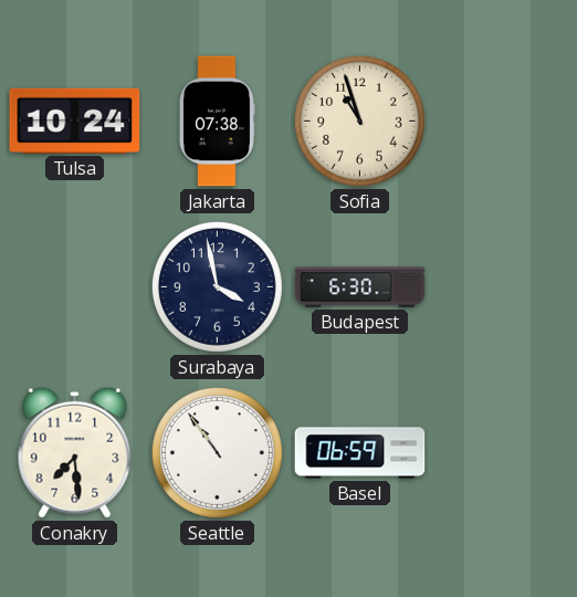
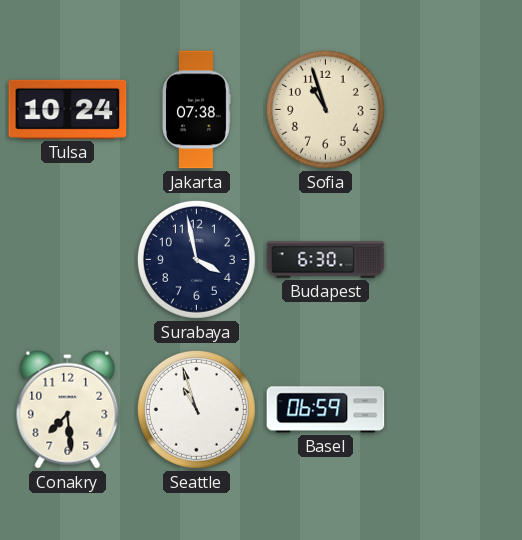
Seattle: 10:54 -> 10:57
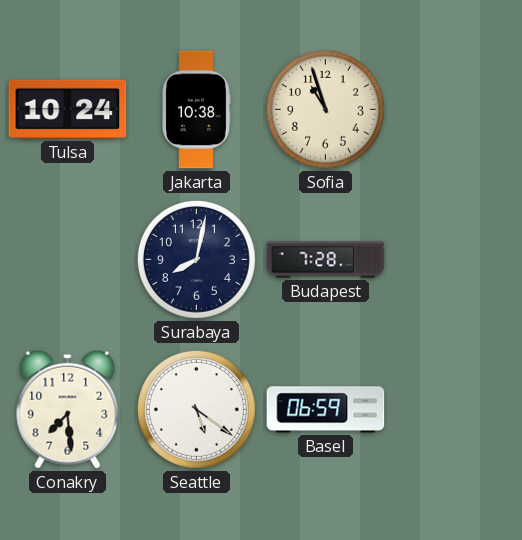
Jakarta: 07:38 -> 10:38
Surabaya: 3:58 -> 8:02
Budapest: 6:30 -> 7:28
Seattle: 10:57 -> 5:21
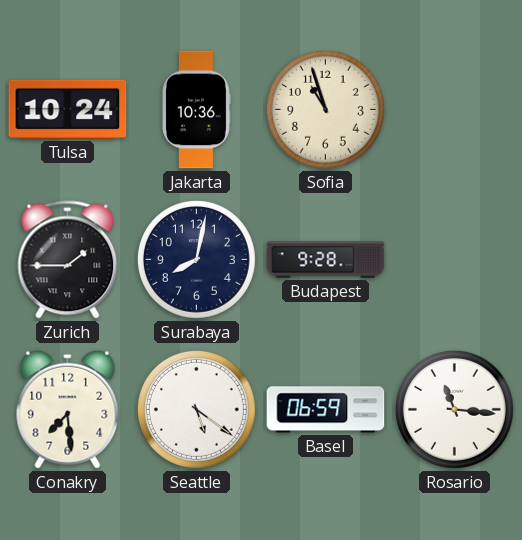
Jakarta: 10:38 -> 10:36
Zurich: none -> 1:45
Budapest: 7:28 -> 9:28
Rosario: none -> 11:16
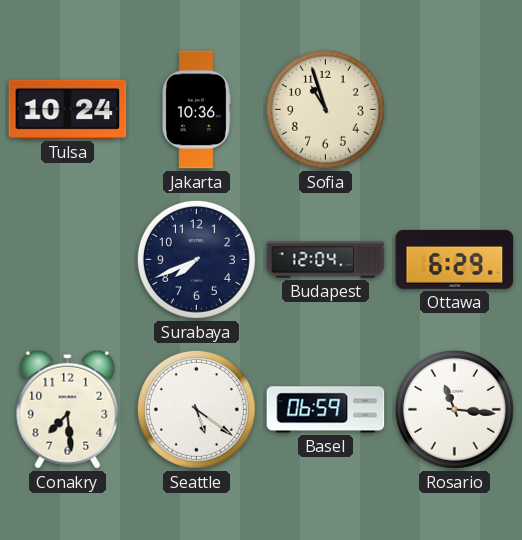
Zurich: 1:45 -> none
Surabaya: 8:02 -> 7:41
Budapest: 9:28 -> 12:04
Ottawa: none -> 6:29
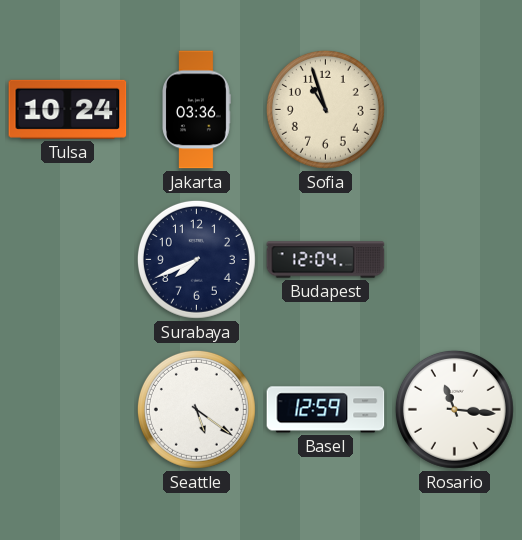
Jakarta: 10:36 -> 03:36
Ottawa: 6:29 -> none
Conakry: 7:29 -> none
Basel: 06:59 -> 12:59
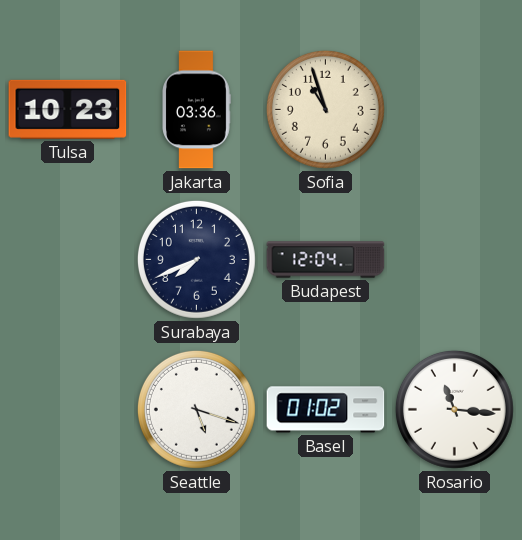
Tulsa: 10:24 -> 10:23
Seattle: 5:21 -> 5:18
Basel: 12:59 -> 01:02
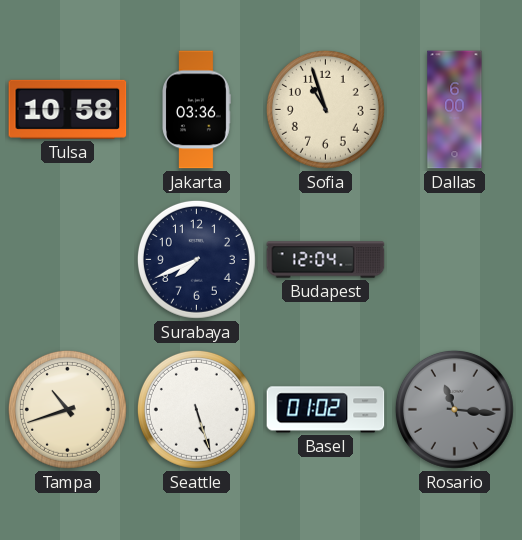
Tulsa: 10:23 -> 10:58
Dallas: none -> 6:00
Tampa: none -> 10:42
Seattle: 5:18 -> 5:27
Rosario dial: white -> grey
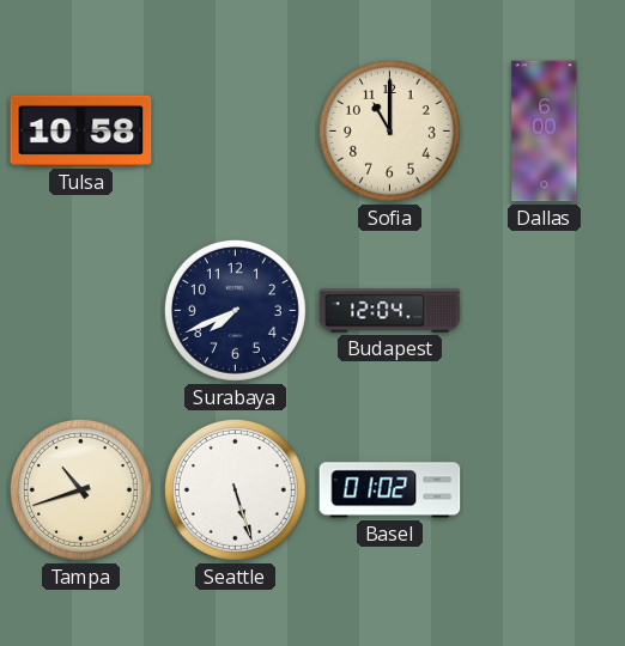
Jakarta: 03:36 -> none
Sofia: 10:57 -> 11:00
Rosario: 11:16 -> none
